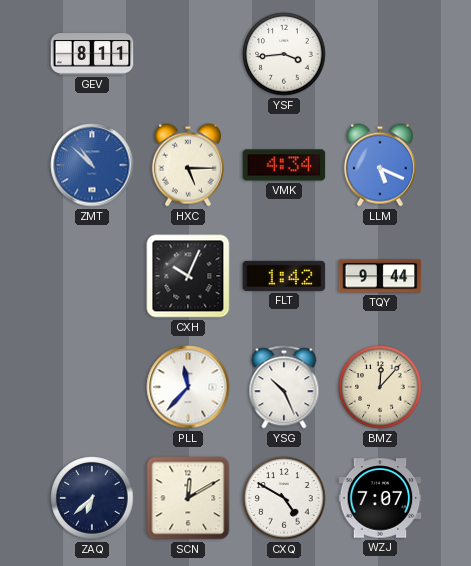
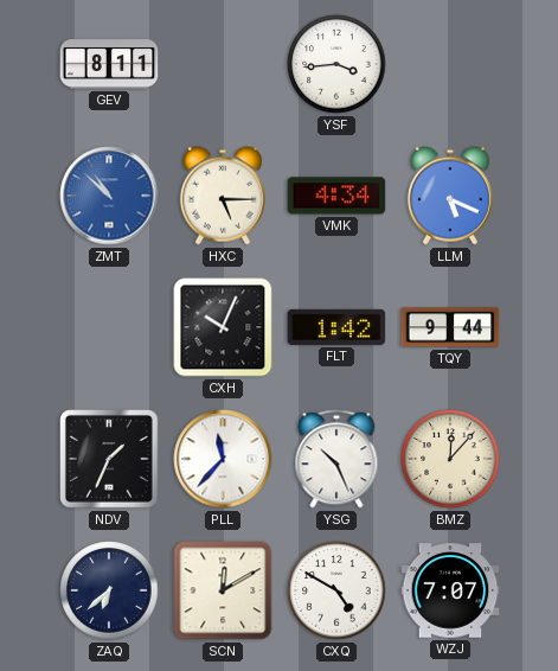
NDV: none -> 1:34
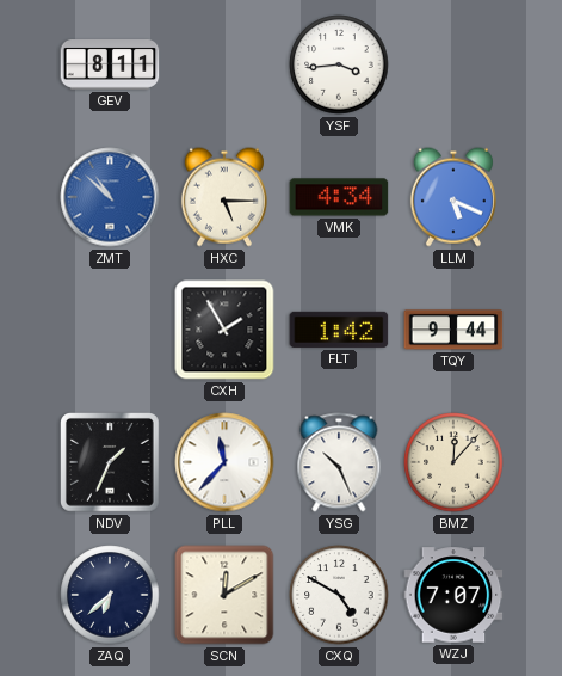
CXH: 10:04 -> 1:55
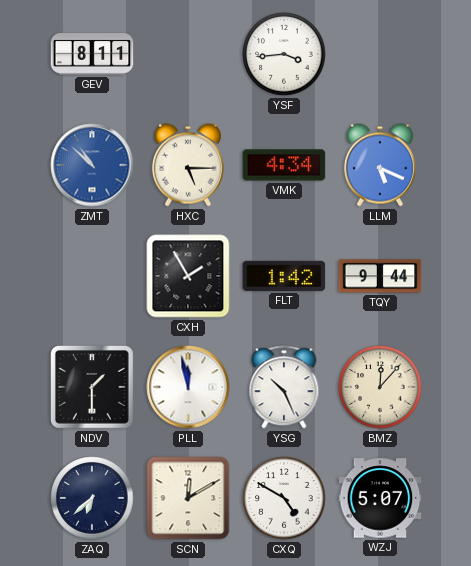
NDV: 1:34 -> 1:30
PLL: 11:37 -> 11:58
WZJ: 7:07 -> 5:07
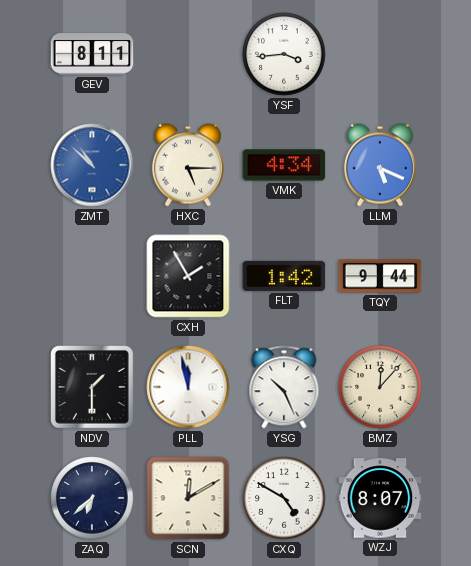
WZJ: 5:07 -> 8:07
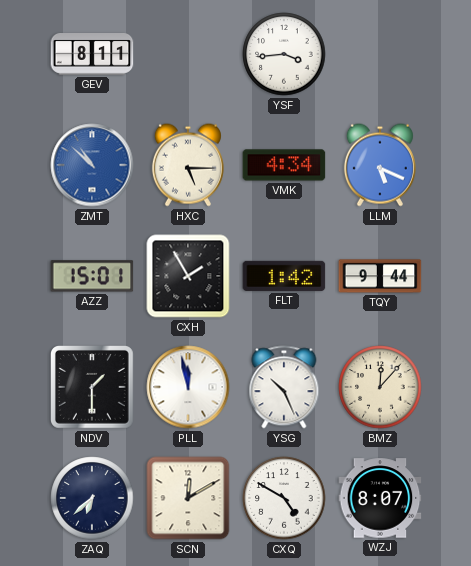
AZZ: none -> 15:01
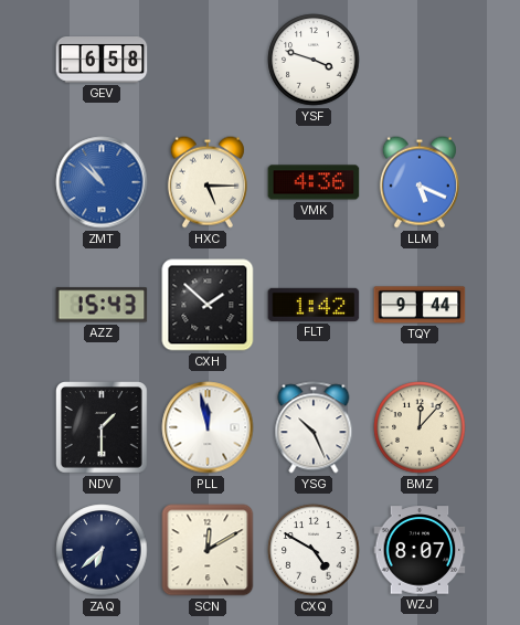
GEV: 8:11 -> 6:58
YSF: 3:44 -> 3:48
VMK: 4:34 -> 4:36
AZZ: 15:01 -> 15:43
CXH: 1:55 -> 1:52
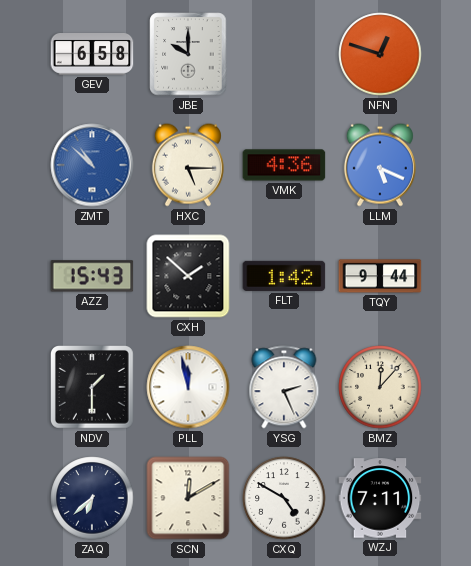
JBE: none -> 10:00
YSF: 3:48 -> none
NFN: none -> 12:48
YSG: 10:26 -> 2:26
WZJ: 8:07 -> 7:11
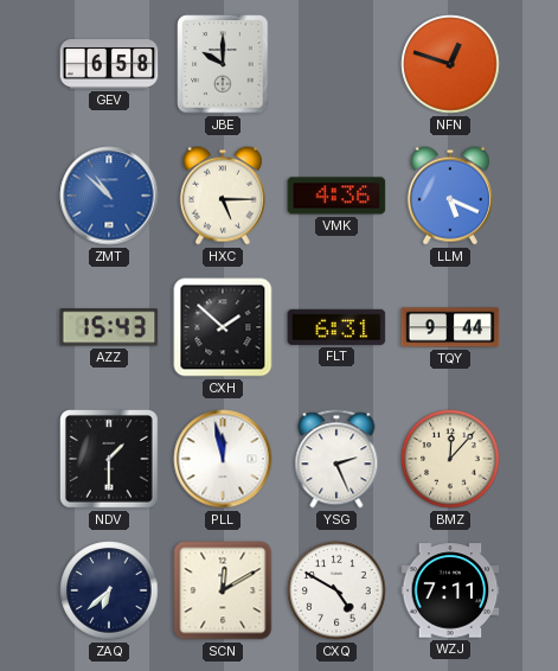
FLT: 1:42 -> 6:31
